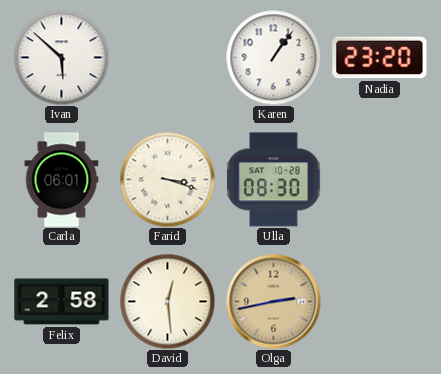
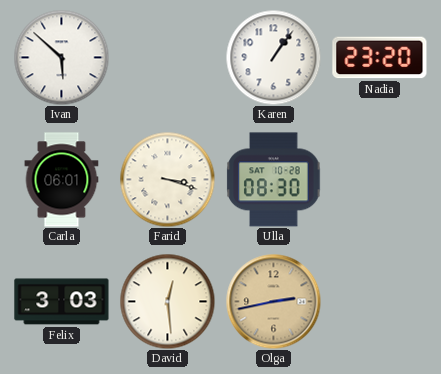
Felix: 2:58 -> 3:03
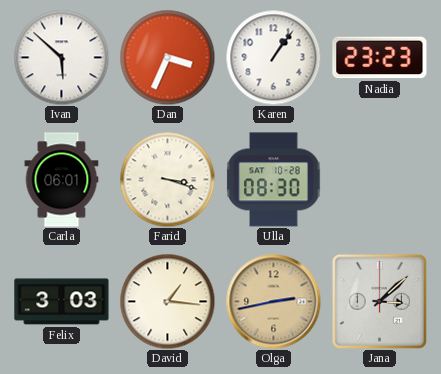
Dan: none -> 3:34
Nadia: 23:20 -> 23:23
David: 12:29 -> 1:16
Jana: none -> 3:08
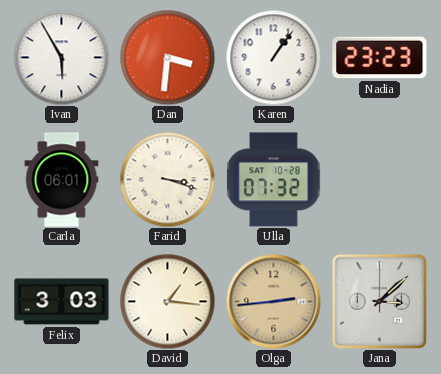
Ivan: 5:52 -> 5:55
Dan: 3:34 -> 3:31
Ulla: 08:30 -> 07:32
Olga: 2:43 -> 2:44
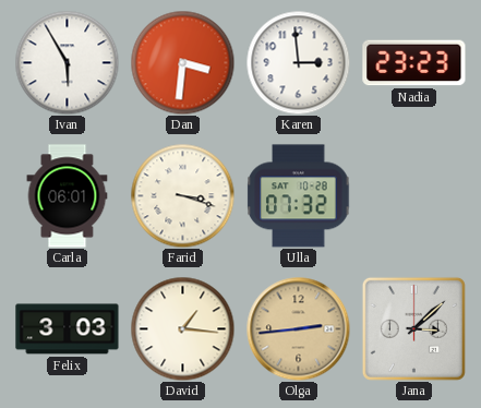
Karen: 1:06 -> 2:59
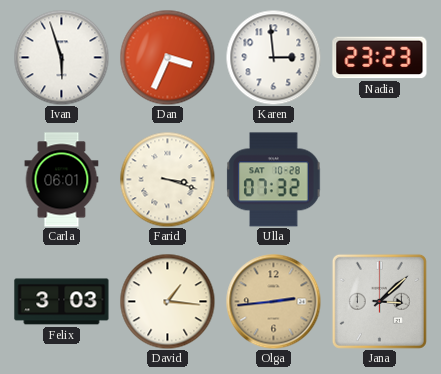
Ivan: 5:55 -> 5:57
Dan: 3:31 -> 3:34
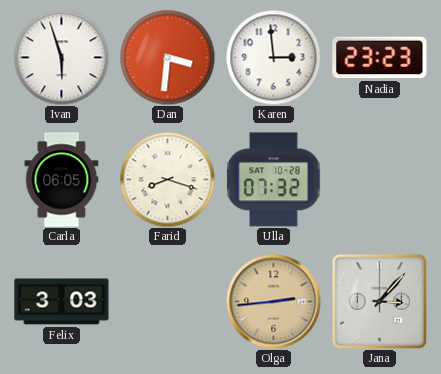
Dan: 3:34 -> 3:31
Carla: 06:01 -> 06:05
Farid: 3:18 -> 8:18
David: 1:16 -> none
Jana: 3:08 -> 3:07
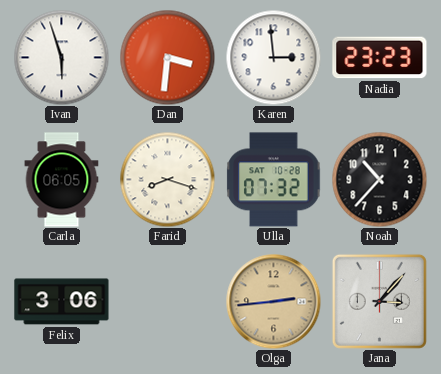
Noah: none -> 10:37
Felix: 3:03 -> 3:06
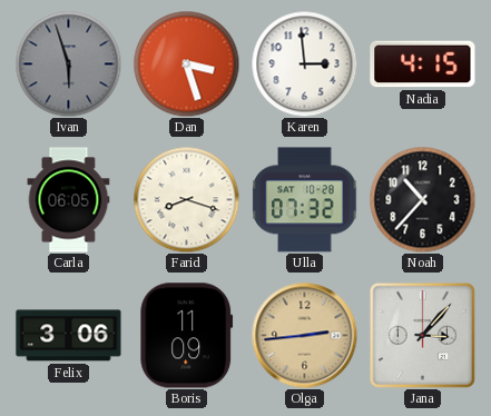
Ivan dial: white -> grey
Dan: 3:31 -> 3:27
Nadia: 23:23 -> 4:15
Boris: none -> 11:09
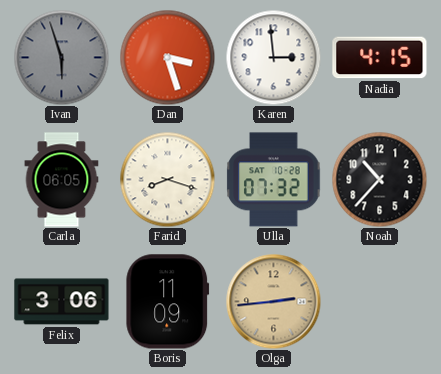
Jana: 3:07 -> none
